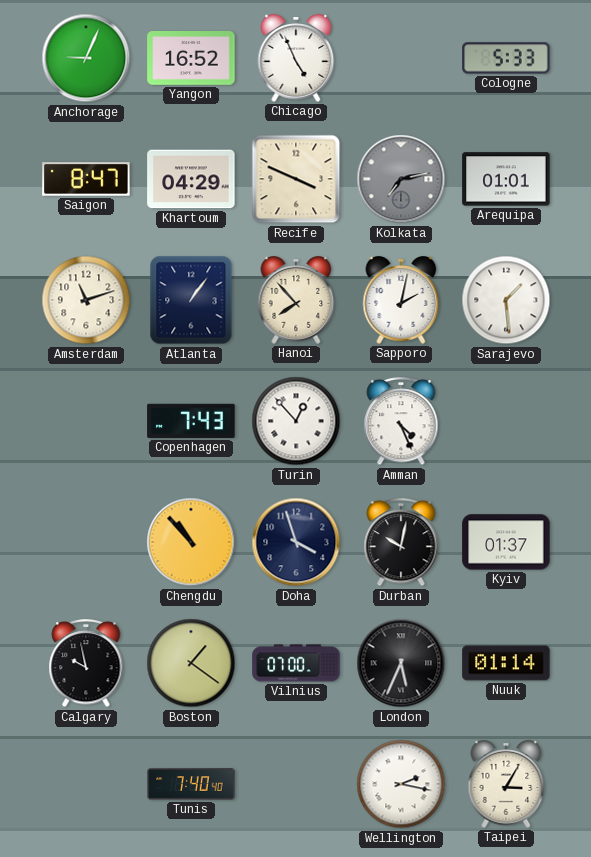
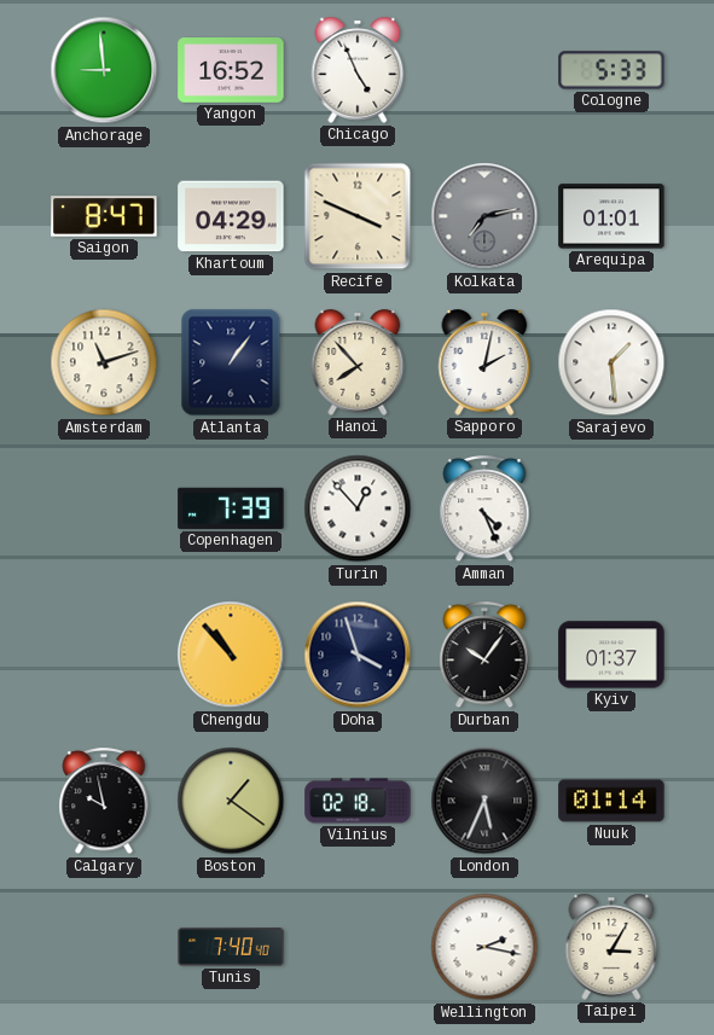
Anchorage: 9:04 -> 8:59
Copenhagen: 7:43 -> 7:39
Durban: 10:02 -> 10:06
Vilnius: 07:00 -> 02:18
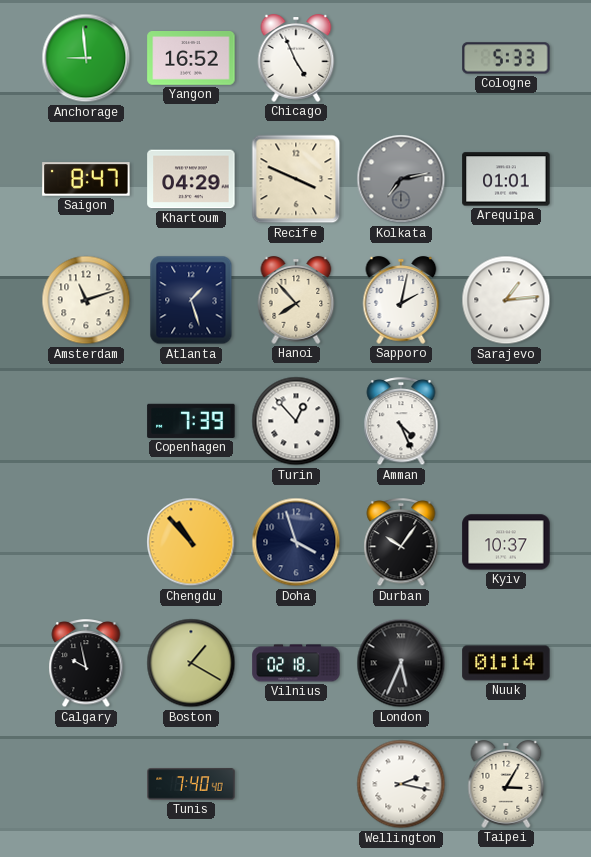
Atlanta: 1:06 -> 1:27
Sarajevo: 1:29 -> 1:14
Kyiv: 01:37 -> 10:37
Boston: 1:21 -> 1:20
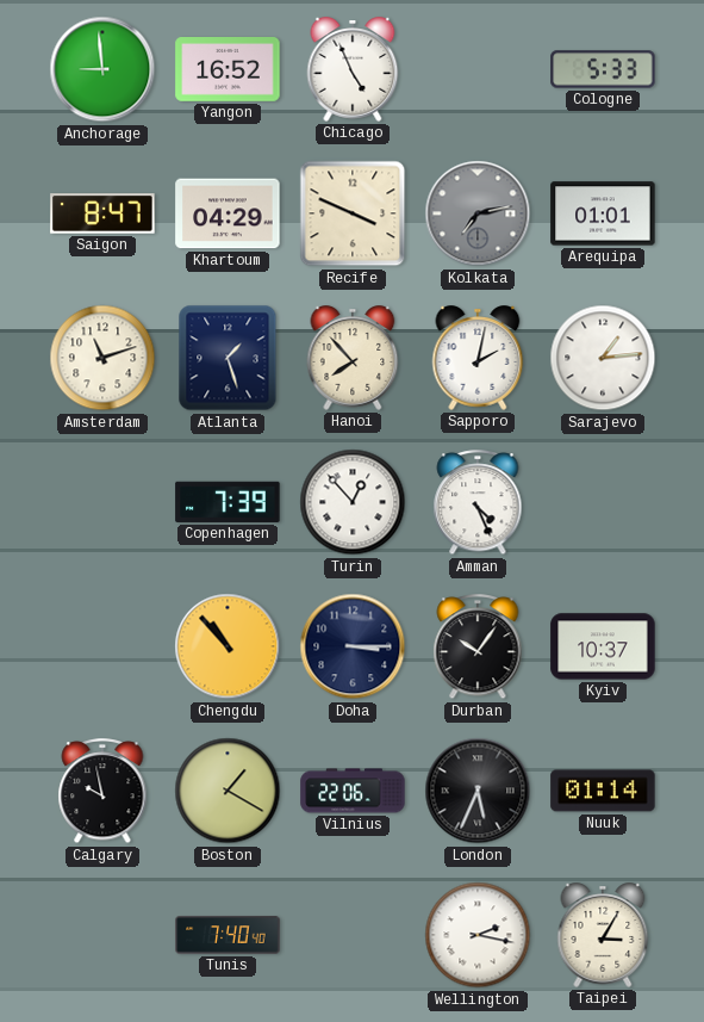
Doha: 3:57 -> 3:15
Vilnius: 02:18 -> 22:06
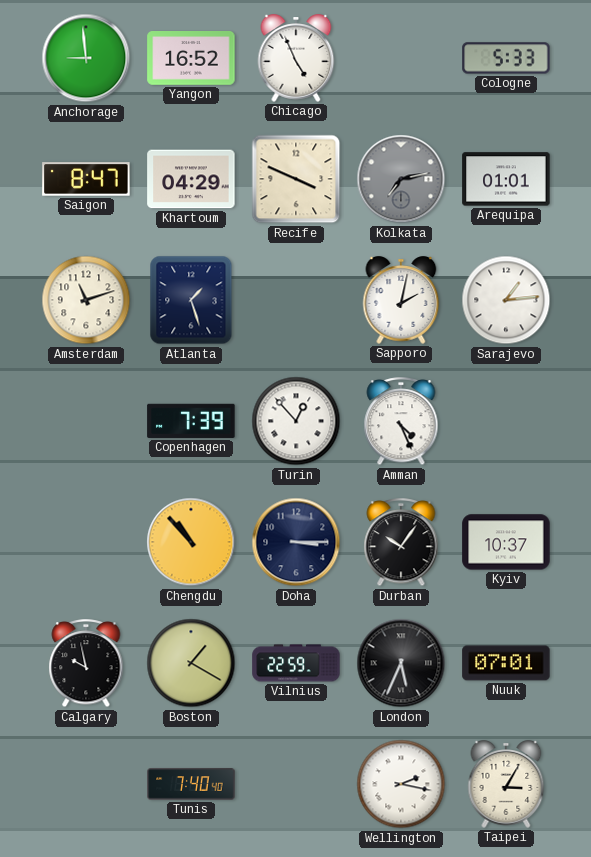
Hanoi: 7:53 -> none
Vilnius: 22:06 -> 22:59
Nuuk: 01:14 -> 07:01
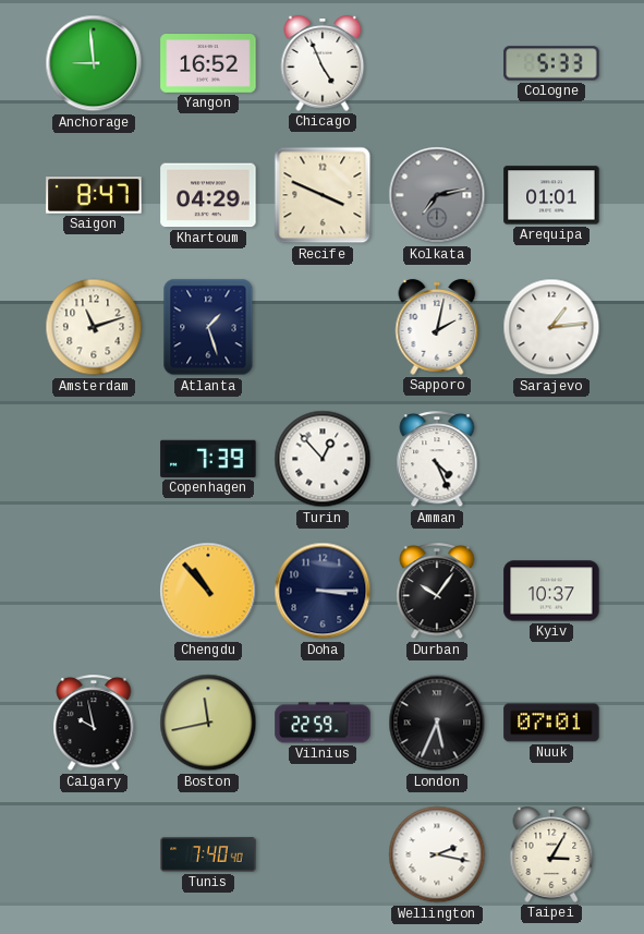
Boston: 1:20 -> 11:43
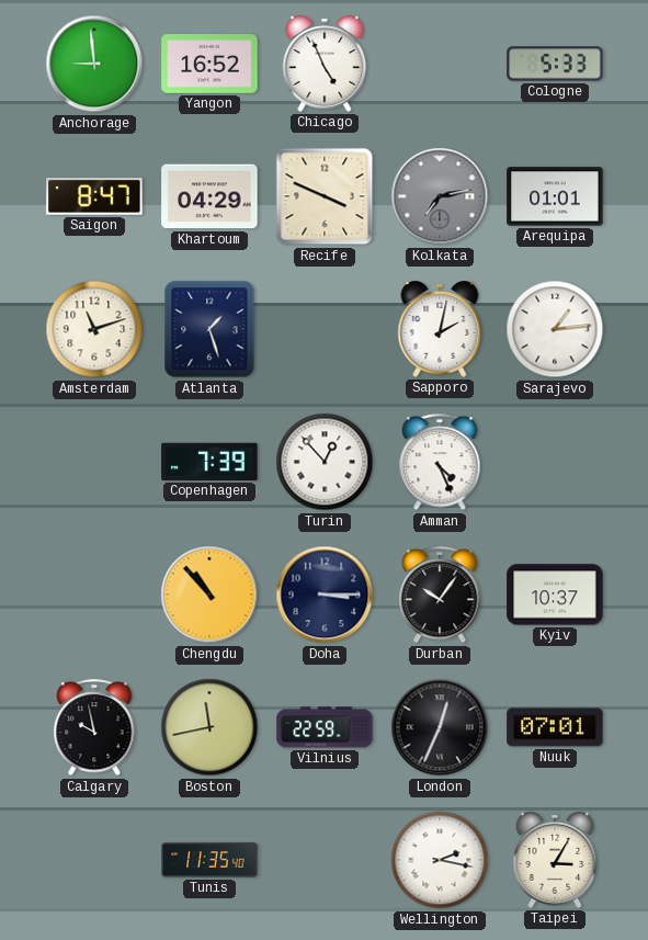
London: 5:34 -> 12:34
Tunis: 7:40 -> 11:35
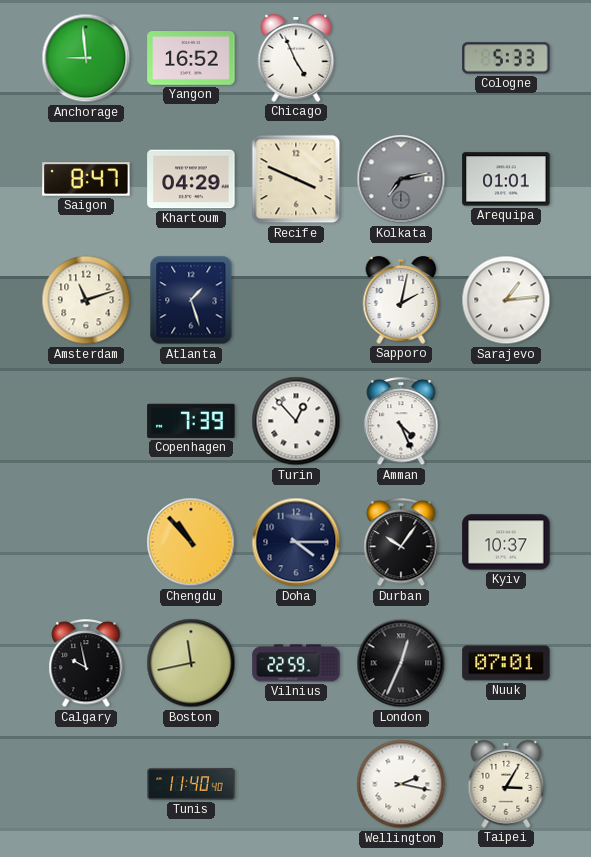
Doha: 3:15 -> 4:15
Tunis: 11:35 -> 11:40
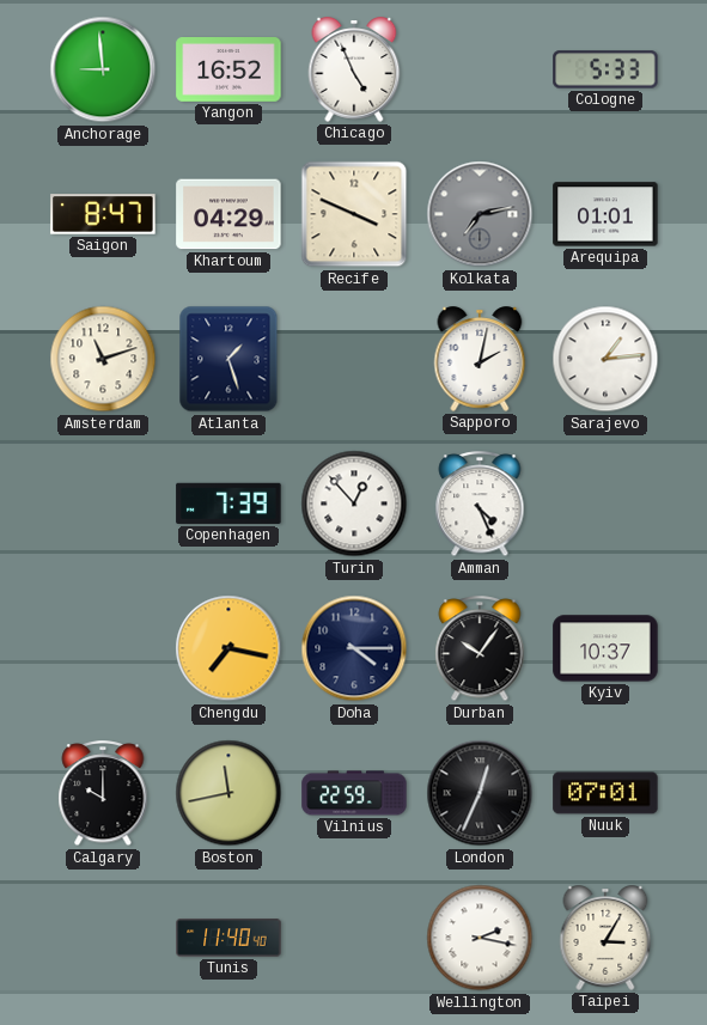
Chengdu: 10:53 -> 7:17
Calgary: 9:58 -> 10:00
